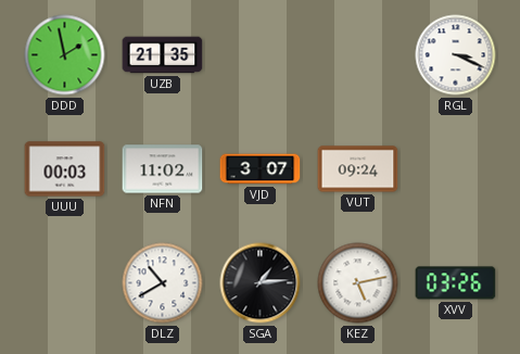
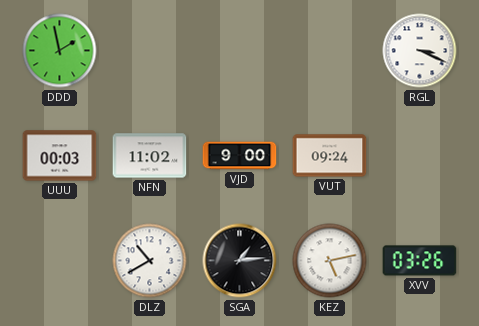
UZB: 21:35 -> none
VJD: 3:07 -> 9:00
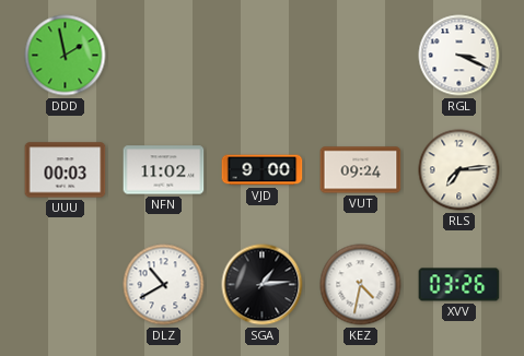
RLS: none -> 7:14
KEZ: 5:13 -> 4:32
